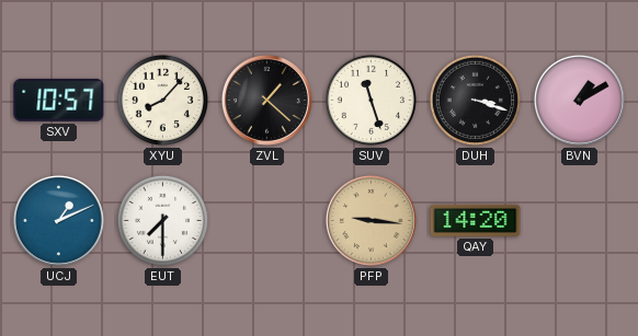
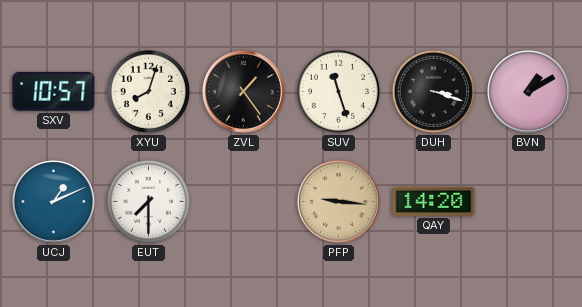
XYU: 8:07 -> 8:03
ZVL: 1:22 -> 1:24
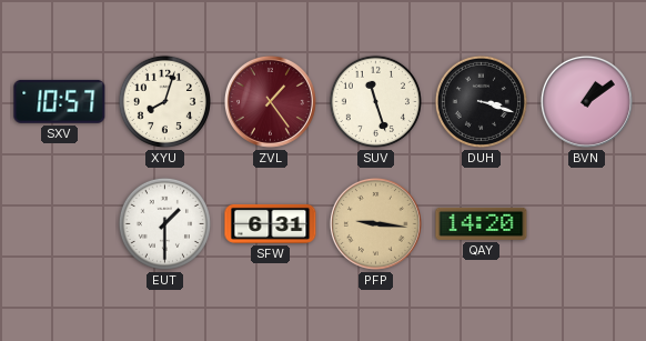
ZVL dial: black -> burgundy
BVN: 1:10 -> 1:09
UCJ: 1:11 -> none
EUT: 7:30 -> 1:30
SFW: none -> 6:31
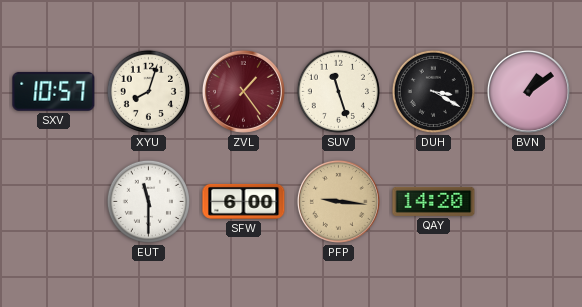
DUH: 3:18 -> 3:20
EUT: 1:30 -> 11:30
SFW: 6:31 -> 6:00
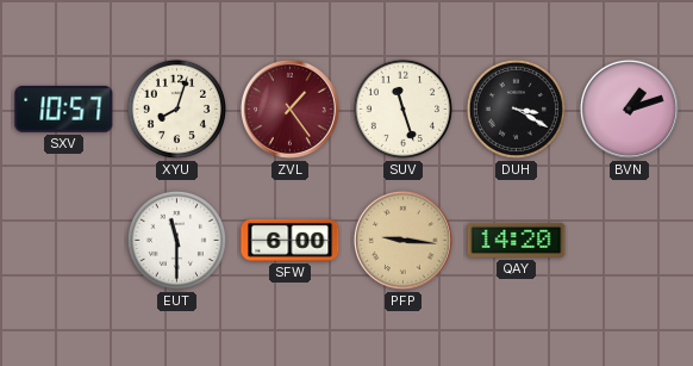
BVN: 1:09 -> 1:12
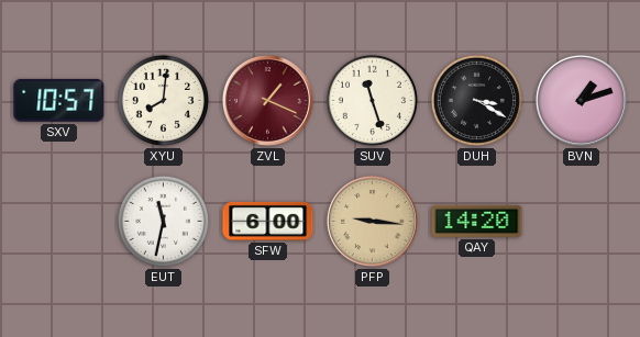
XYU: 8:03 -> 8:01
ZVL: 1:24 -> 1:19
EUT: 11:30 -> 11:32
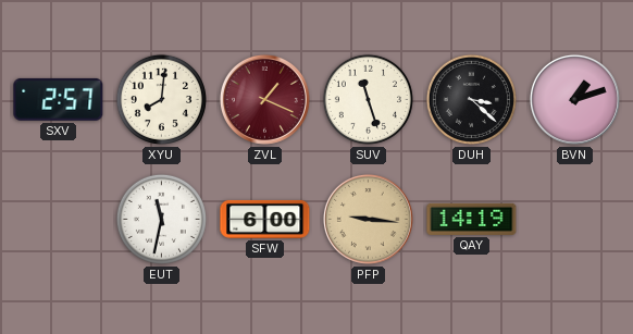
SXV: 10:57 -> 2:57
DUH: 3:20 -> 3:22
QAY: 14:20 -> 14:19
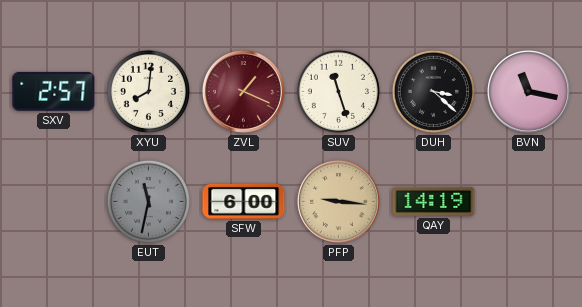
BVN: 1:12 -> 11:17
EUT dial: white -> grey
